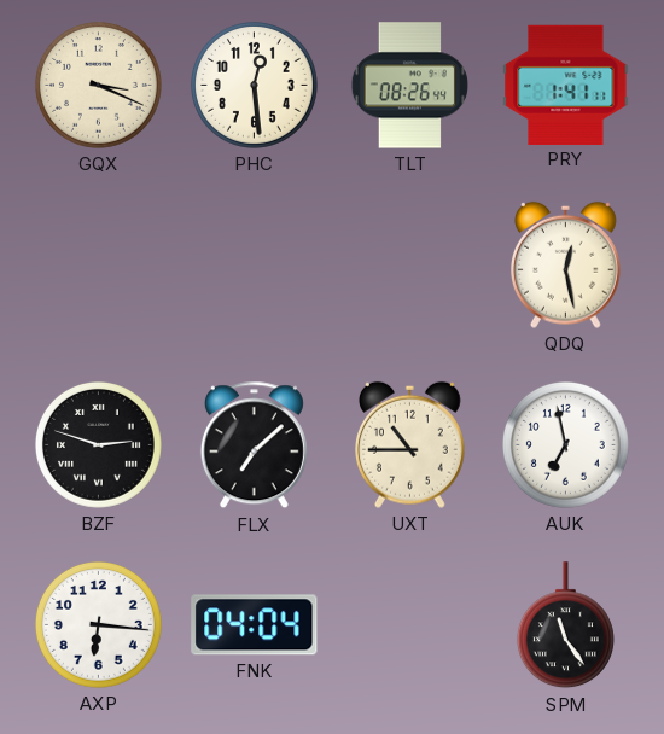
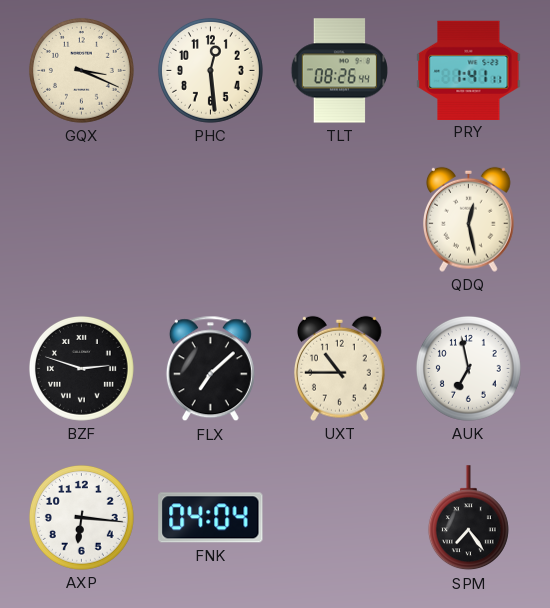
SPM: 11:24 -> 7:24
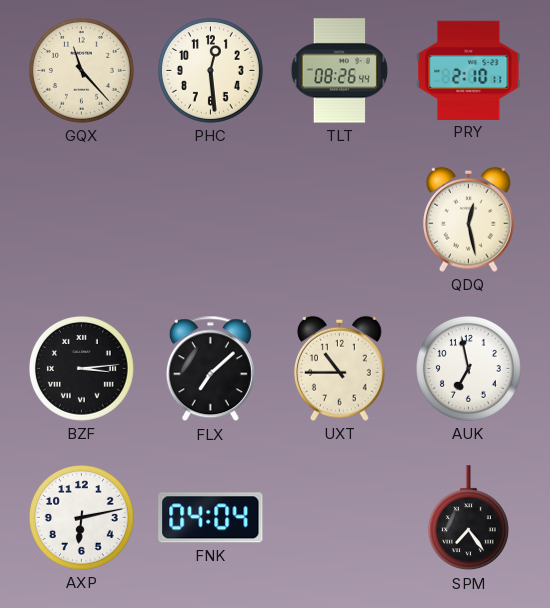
GQX: 3:19 -> 11:23
PRY: 1:41 -> 2:10
BZF: 2:48 -> 3:14
AXP: 6:16 -> 6:13
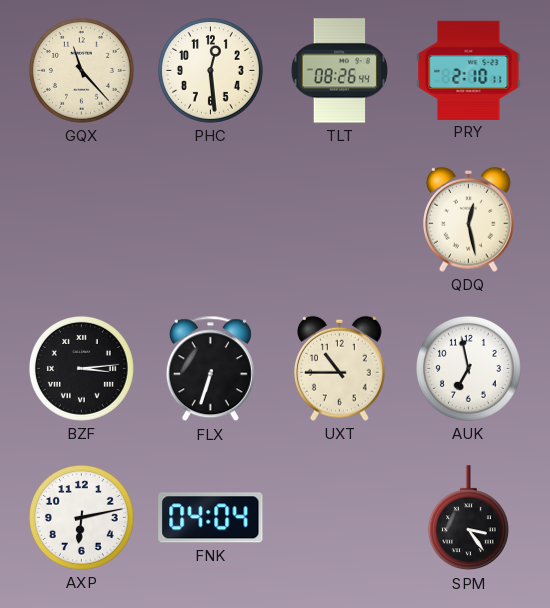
FLX: 7:08 -> 6:33
SPM: 7:24 -> 3:24
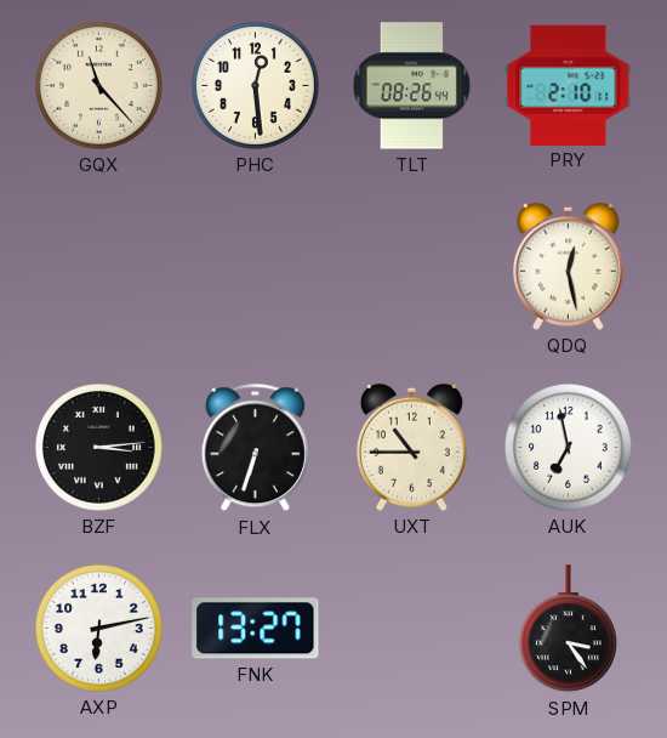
FNK: 04:04 -> 13:27
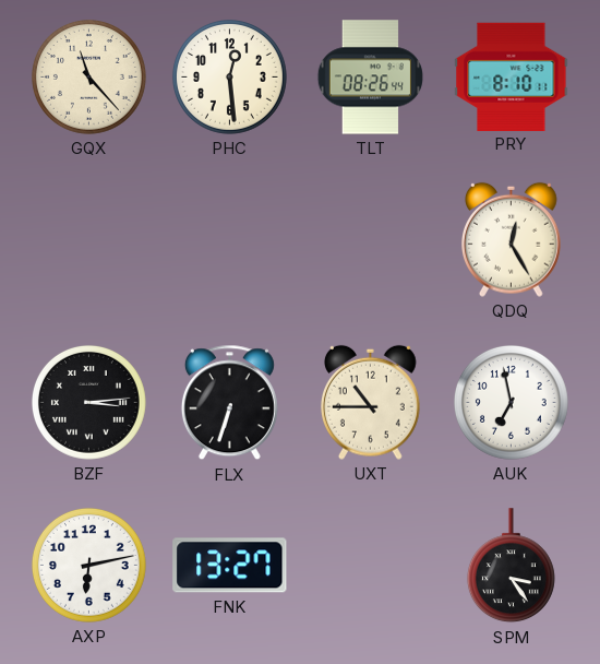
PRY: 2:10 -> 8:10
QDQ: 12:28 -> 12:25
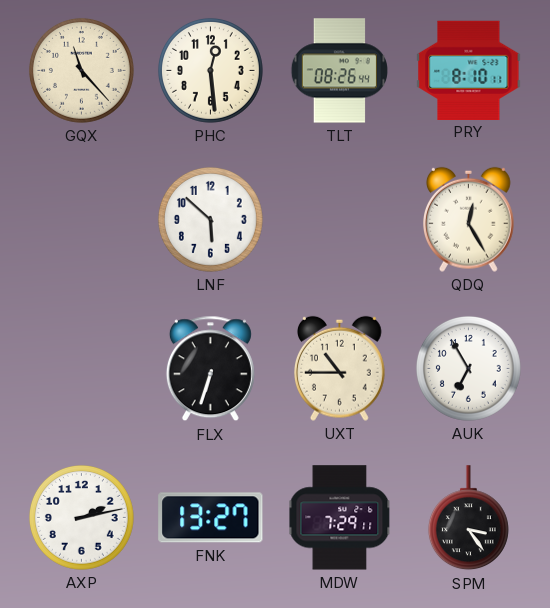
LNF: none -> 5:52
BZF: 3:14 -> none
AUK: 6:58 -> 6:55
AXP: 6:13 -> 2:13
MDW: none -> 7:29
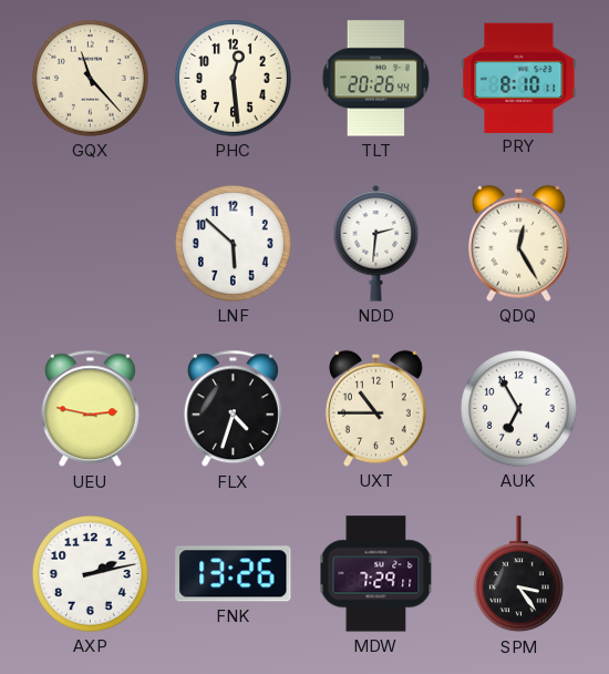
TLT: 08:26 -> 20:26
NDD: none -> 2:31
UEU: none -> 2:47
FLX: 6:33 -> 4:33
FNK: 13:27 -> 13:26
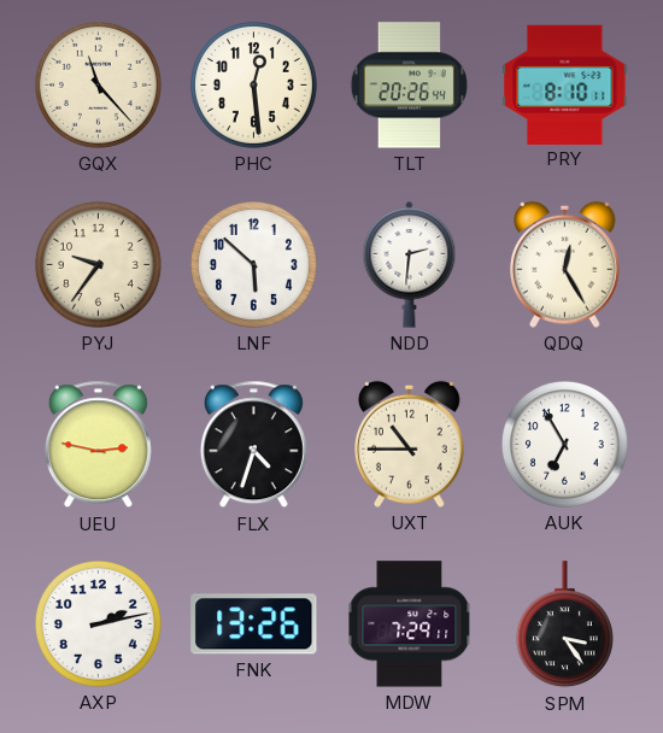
PYJ: none -> 9:36
